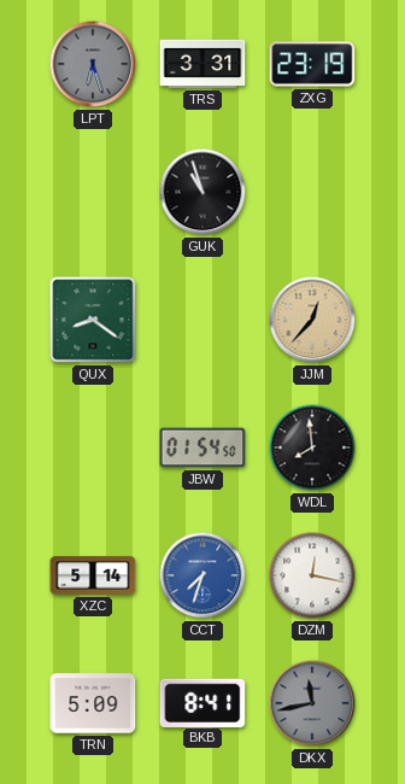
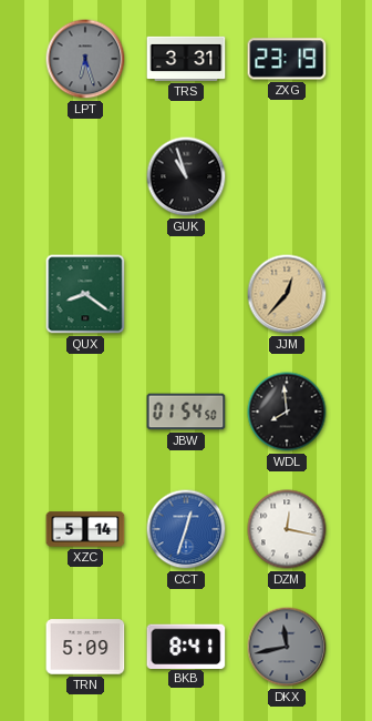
CCT: 7:33 -> 12:33
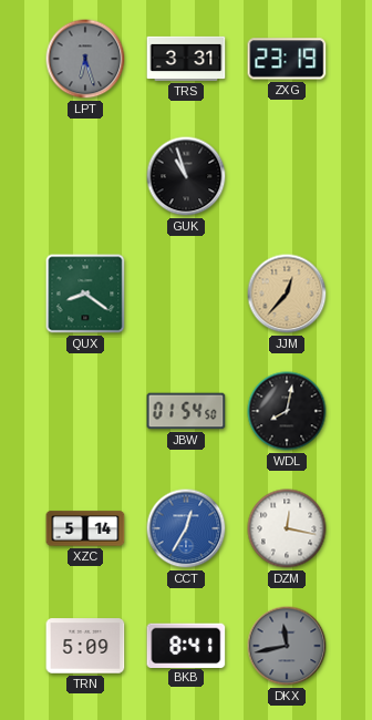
WDL: 7:59 -> 8:02
CCT: 12:33 -> 12:35
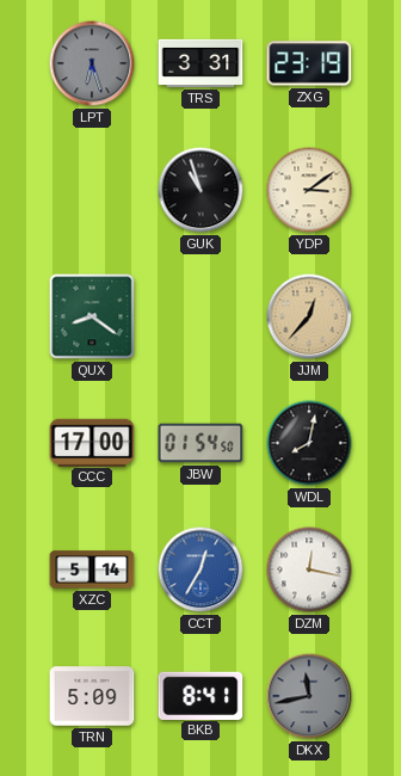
YDP: none -> 3:09
CCC: none -> 17:00
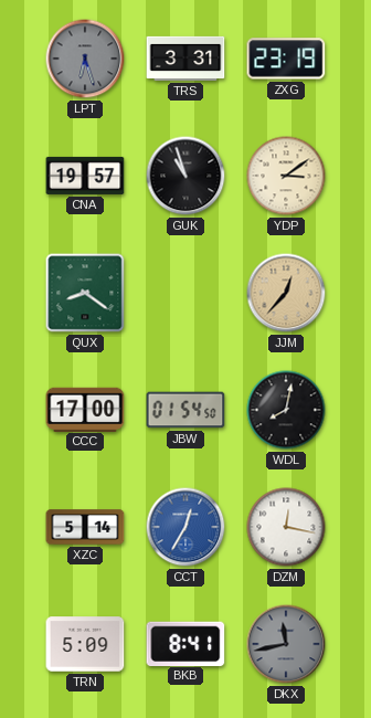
CNA: none -> 19:57
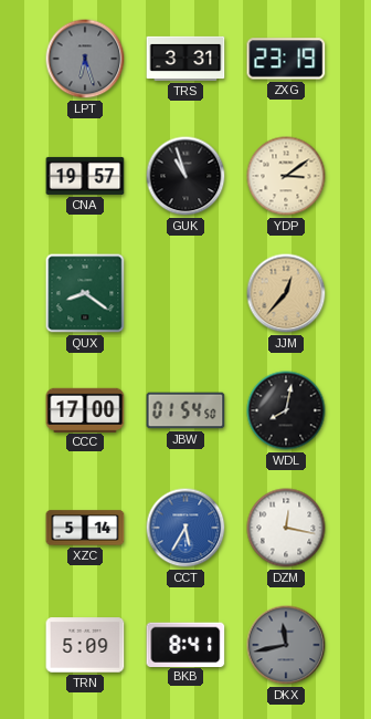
CCT: 12:35 -> 5:35
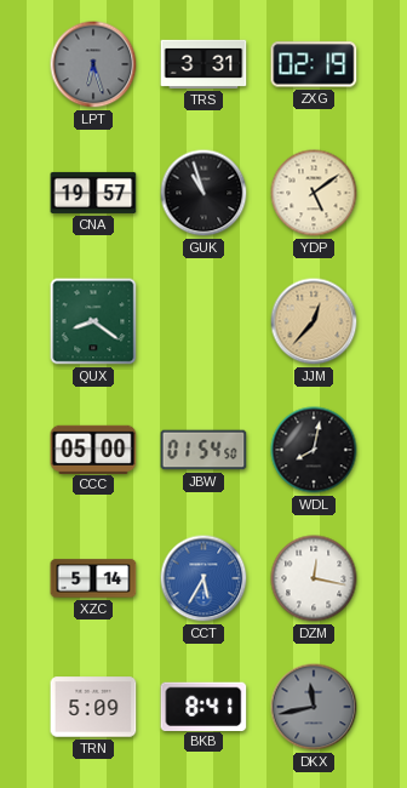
ZXG: 23:19 -> 02:19
YDP: 3:09 -> 5:09
CCC: 17:00 -> 05:00
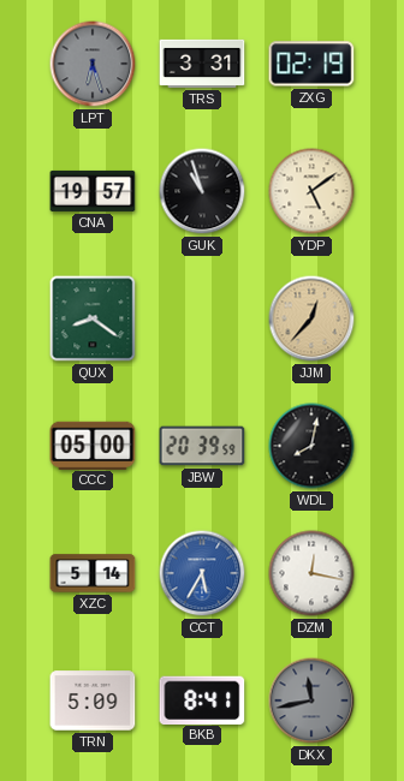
JBW: 01:54 -> 20:39
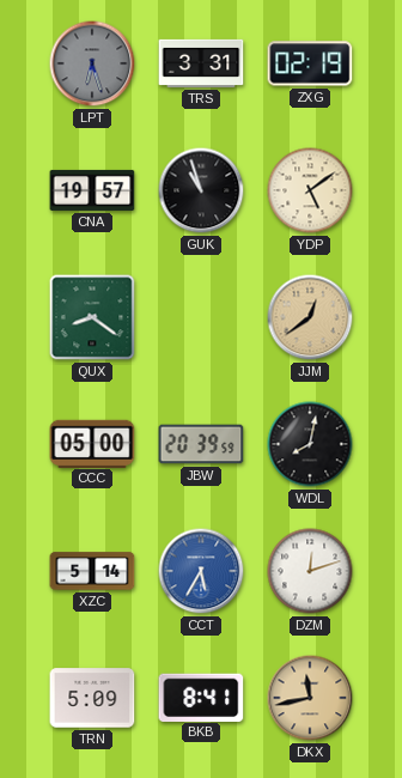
JJM: 12:37 -> 12:39
DZM: 12:17 -> 12:12
DKX dial: grey -> champagne
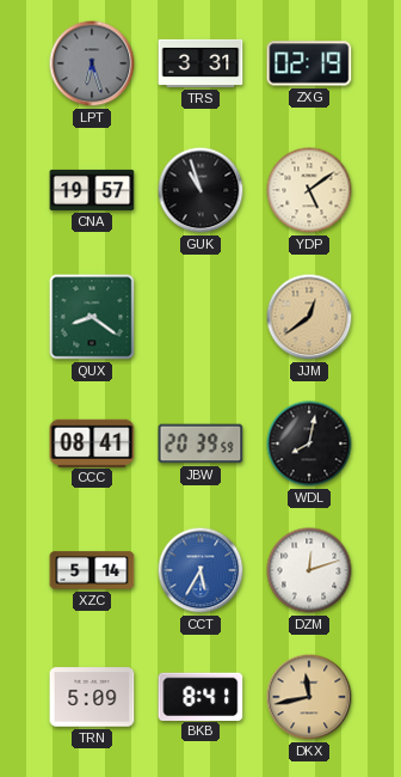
CCC: 05:00 -> 08:41
